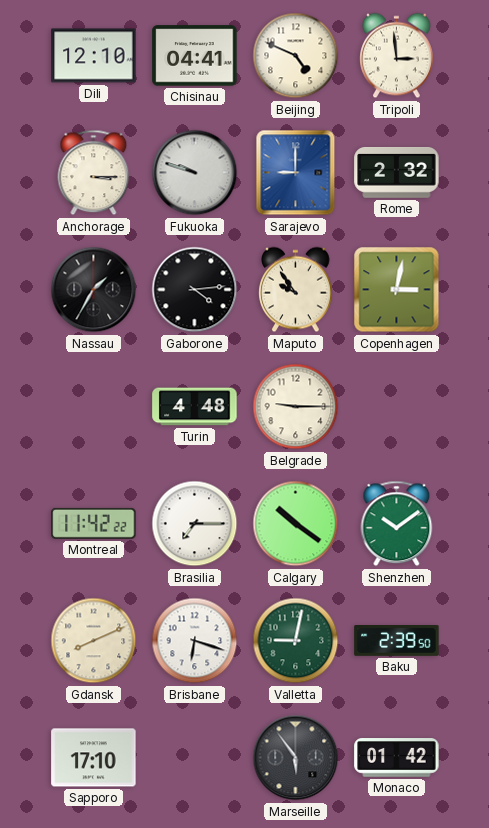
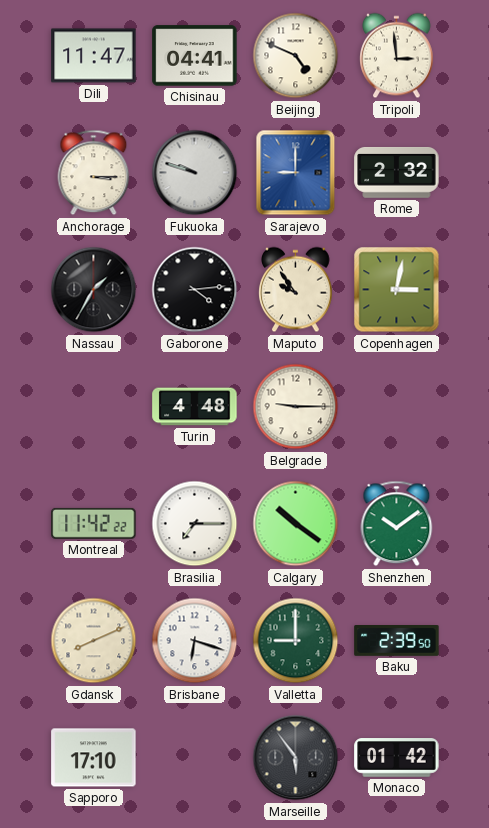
Dili: 12:10 -> 11:47
Valletta: 9:02 -> 9:00
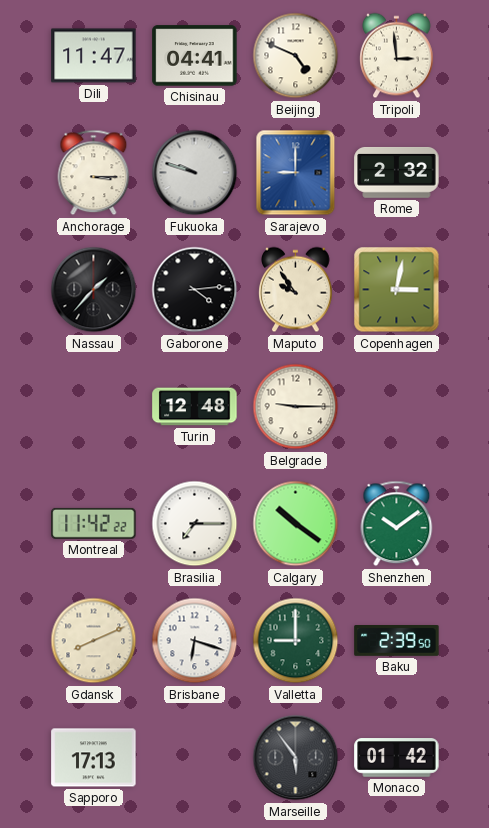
Nassau: 1:35 -> 1:37
Turin: 4:48 -> 12:48
Sapporo: 17:10 -> 17:13
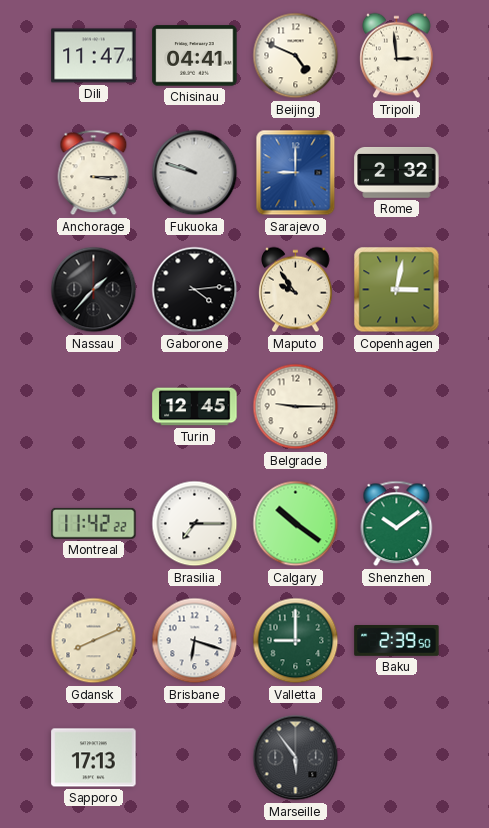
Turin: 12:48 -> 12:45
Monaco: 01:42 -> none
